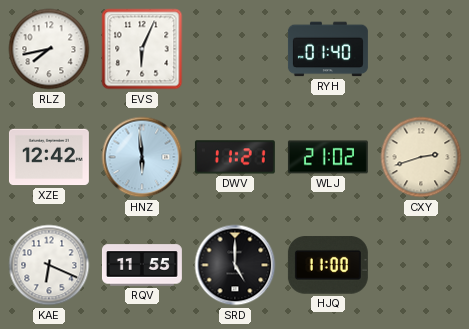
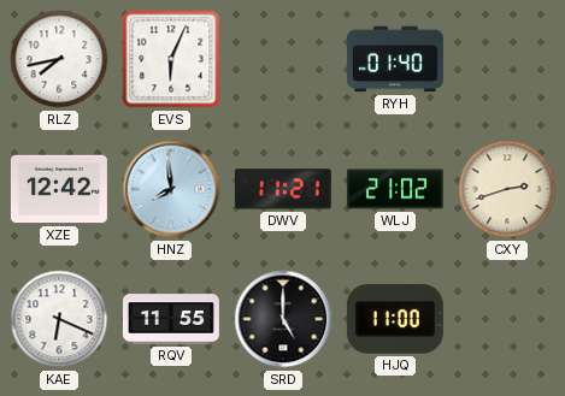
HNZ: 5:59 -> 7:59
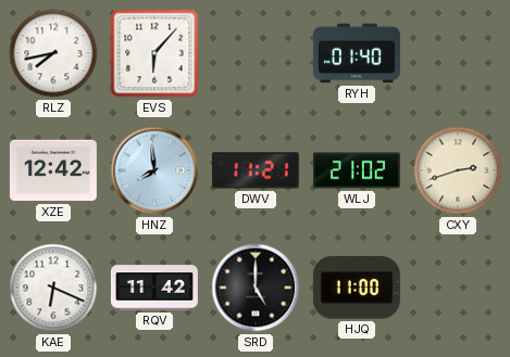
EVS: 6:04 -> 6:07
RQV: 11:55 -> 11:42
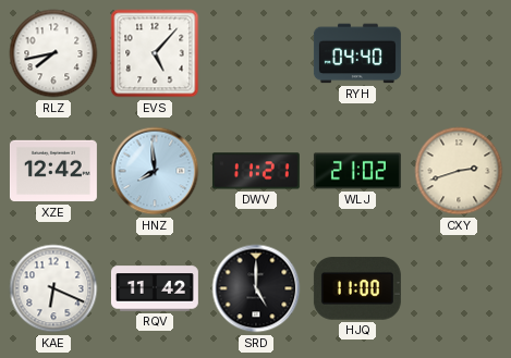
EVS: 6:07 -> 5:07
RYH: 01:40 -> 04:40
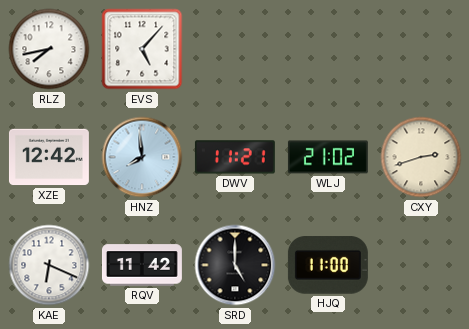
RYH: 04:40 -> none
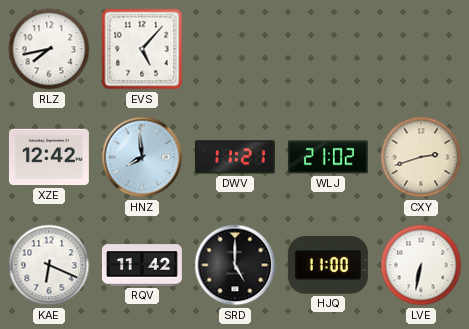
LVE: none -> 6:32
